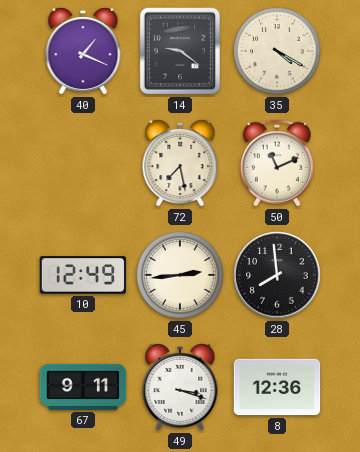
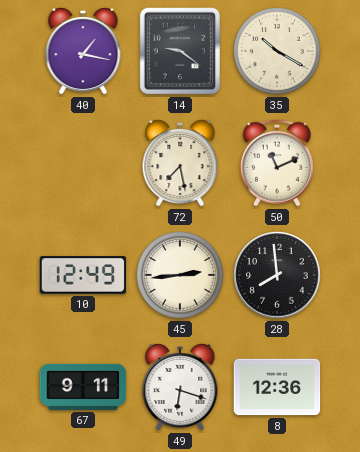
40: 1:19 -> 1:17
35: 4:20 -> 10:20
49: 3:18 -> 6:18
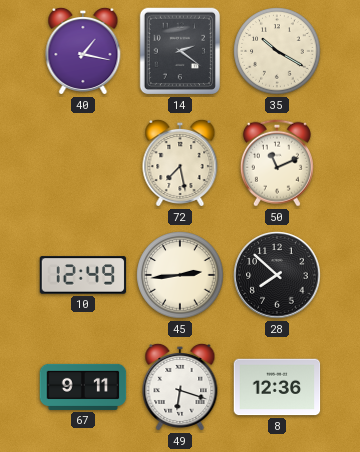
14: 9:21 -> 2:21
28: 7:59 -> 7:52
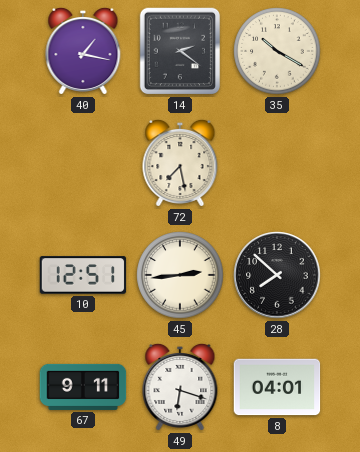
50: 11:11 -> none
10: 12:49 -> 12:51
8: 12:36 -> 04:01
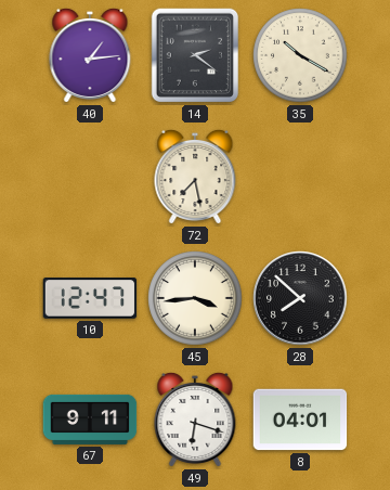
40: 1:17 -> 1:14
10: 12:51 -> 12:47
45: 2:44 -> 3:44
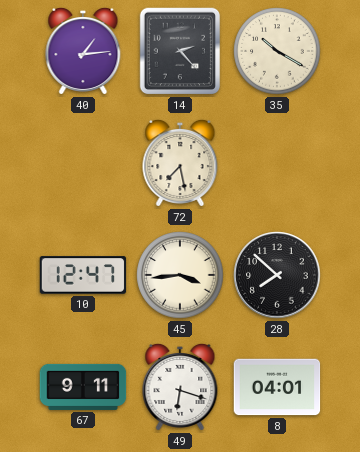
14: 2:21 -> 2:23
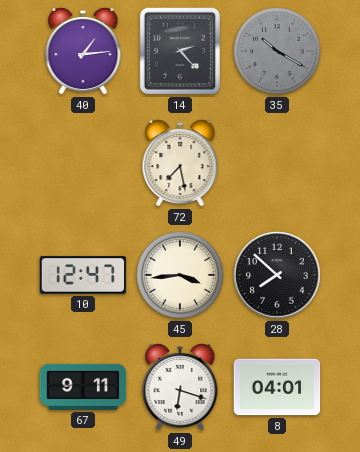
35 dial: cream -> grey
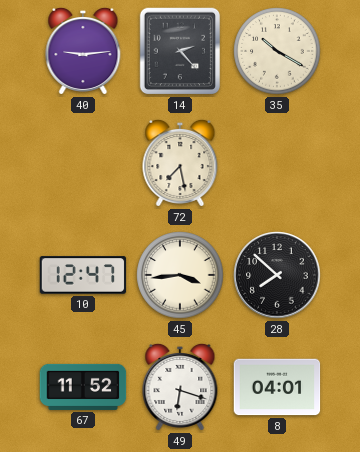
40: 1:14 -> 9:14
35 dial: grey -> cream
67: 9:11 -> 11:52
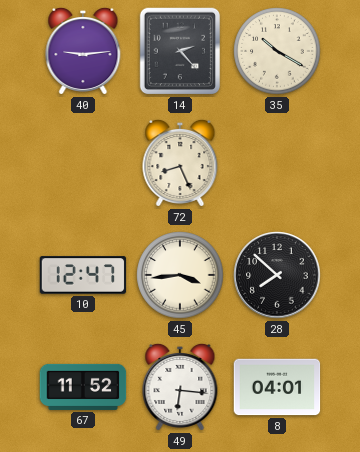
72: 7:28 -> 8:26
49: 6:18 -> 6:16
